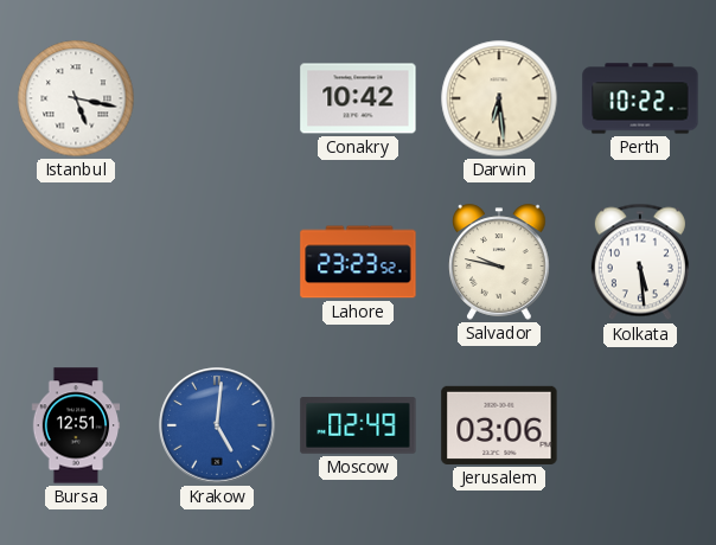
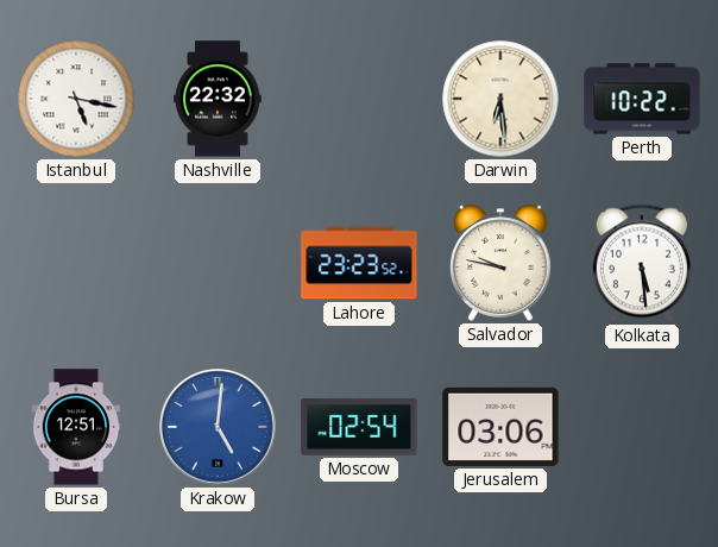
Nashville: none -> 22:32
Conakry: 10:42 -> none
Moscow: 02:49 -> 02:54
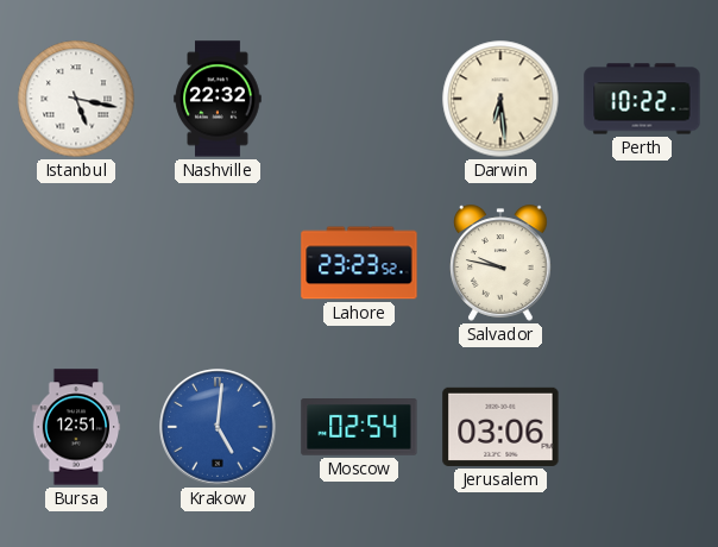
Kolkata: 5:29 -> none
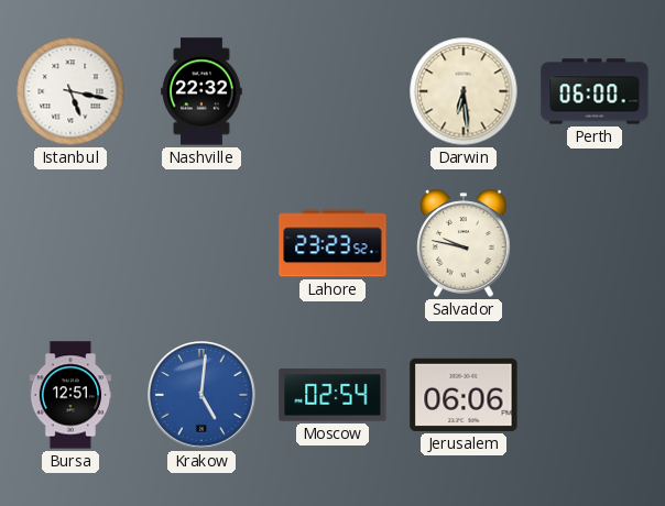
Perth: 10:22 -> 06:00
Jerusalem: 03:06 -> 06:06
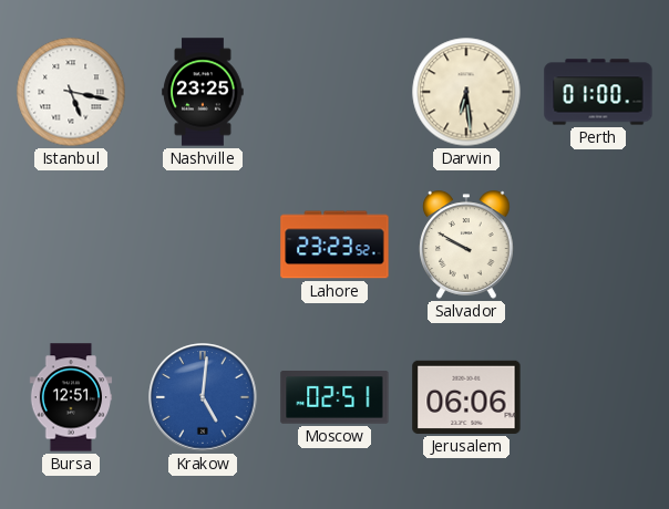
Nashville: 22:32 -> 23:25
Perth: 06:00 -> 01:00
Salvador: 9:47 -> 9:50
Moscow: 02:54 -> 02:51
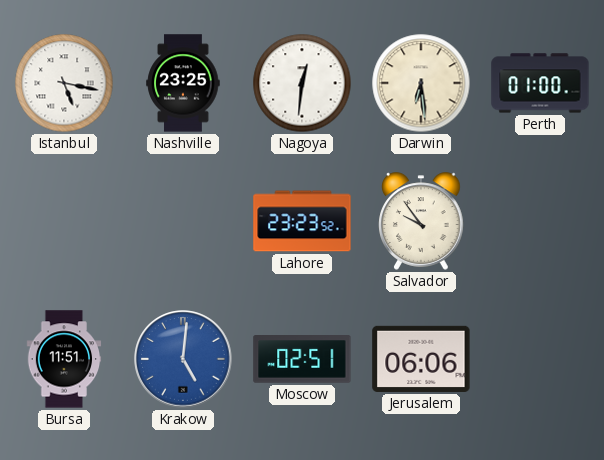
Nagoya: none -> 12:31
Salvador: 9:50 -> 9:54
Bursa: 12:51 -> 11:51
